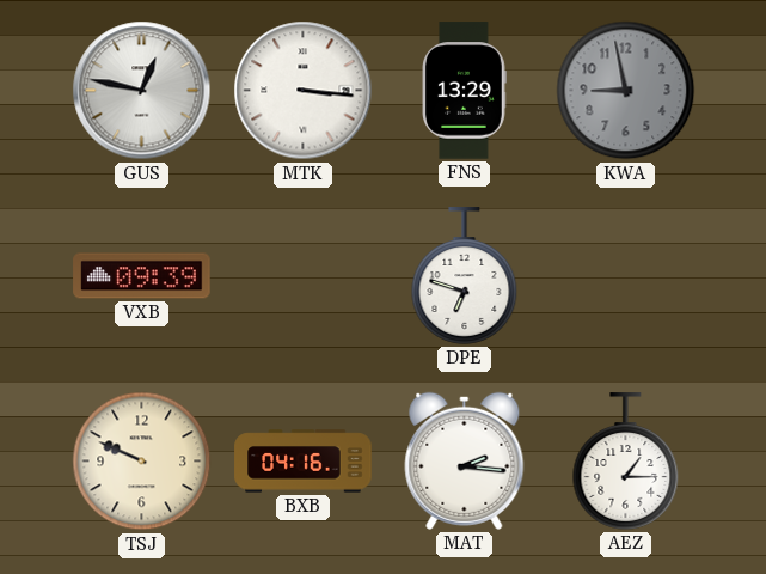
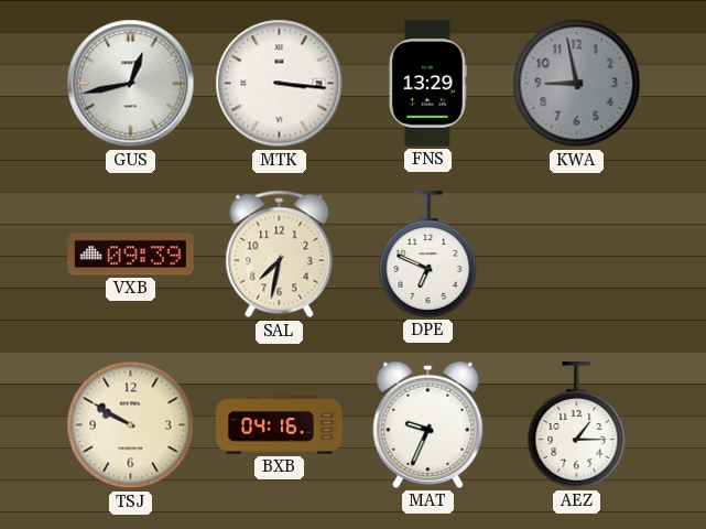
GUS: 12:47 -> 12:43
SAL: none -> 7:32
DPE: 6:48 -> 6:49
TSJ: 9:49 -> 9:50
MAT: 2:16 -> 9:34
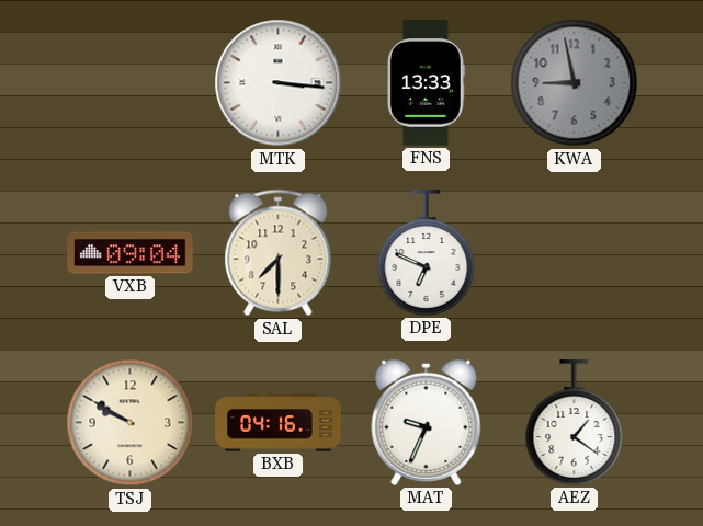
GUS: 12:43 -> none
FNS: 13:29 -> 13:33
VXB: 09:39 -> 09:04
SAL: 7:32 -> 7:30
AEZ: 1:15 -> 1:21
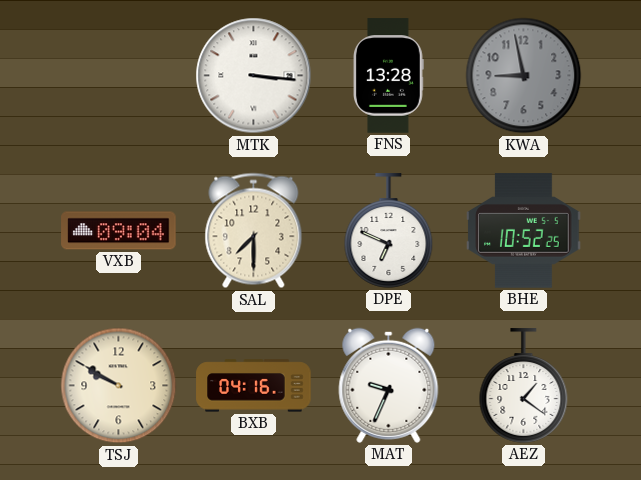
FNS: 13:33 -> 13:28
BHE: none -> 10:52
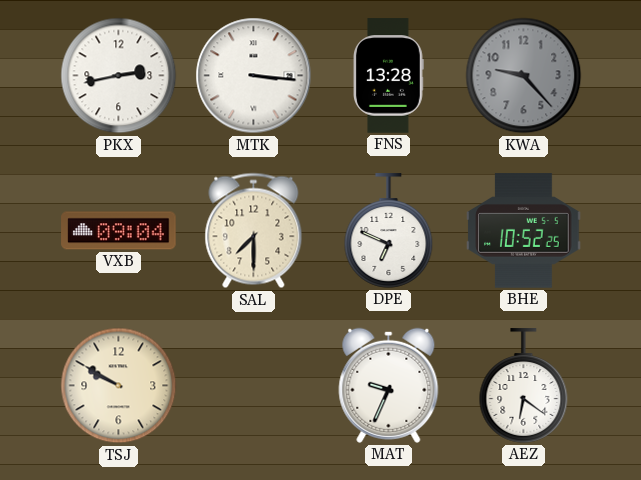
PKX: none -> 2:43
KWA: 8:58 -> 9:23
BXB: 04:16 -> none
AEZ: 1:21 -> 6:21
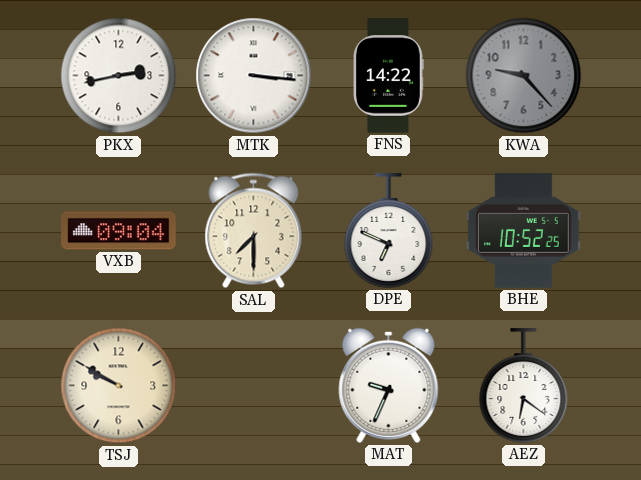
FNS: 13:28 -> 14:22
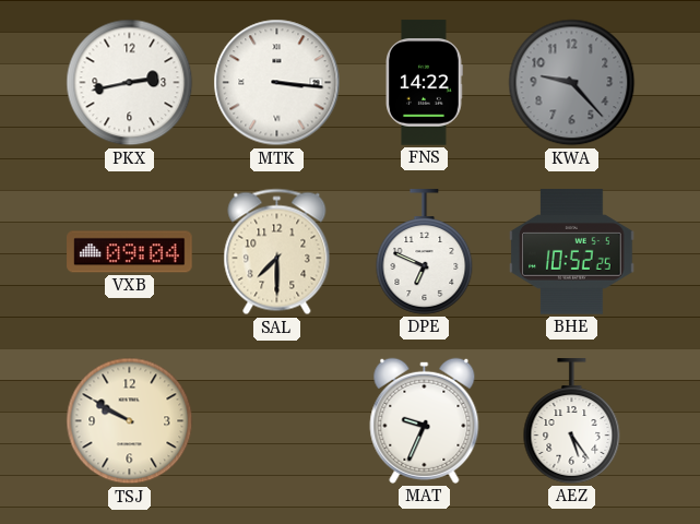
AEZ: 6:21 -> 5:24
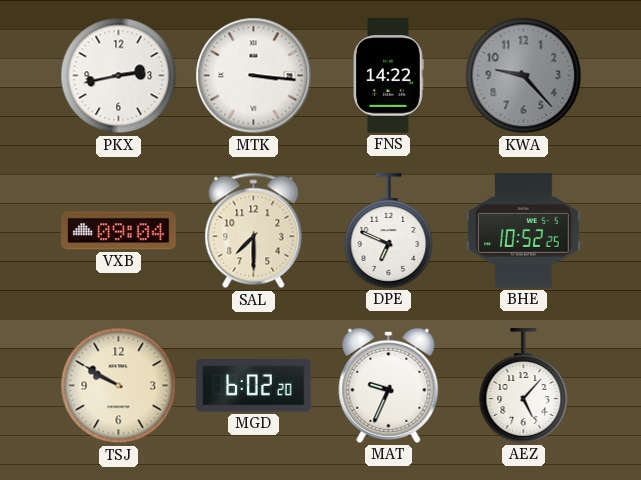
MGD: none -> 6:02
AEZ: 5:24 -> 5:07
